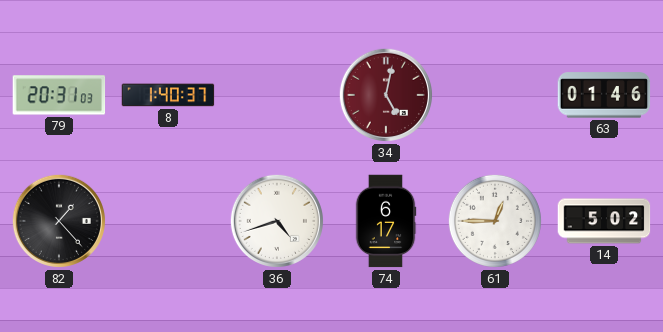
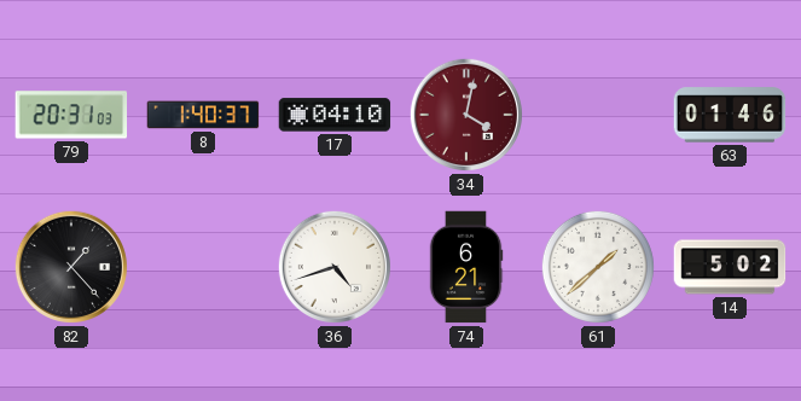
17: none -> 04:10
34: 5:02 -> 4:02
74: 6:17 -> 6:21
61: 12:45 -> 1:38
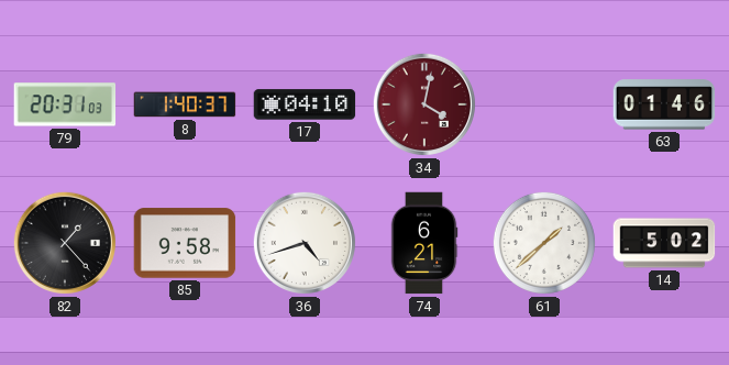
85: none -> 9:58
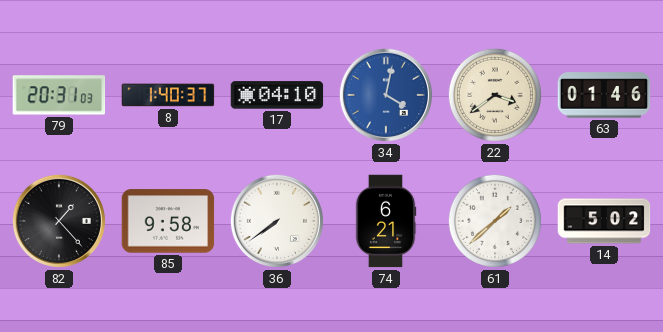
34 dial: burgundy -> blue
22: none -> 3:39
36: 4:42 -> 7:39
